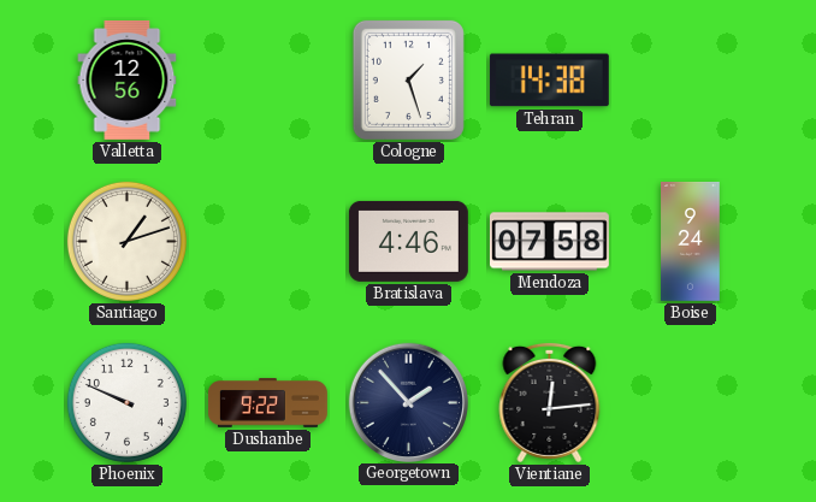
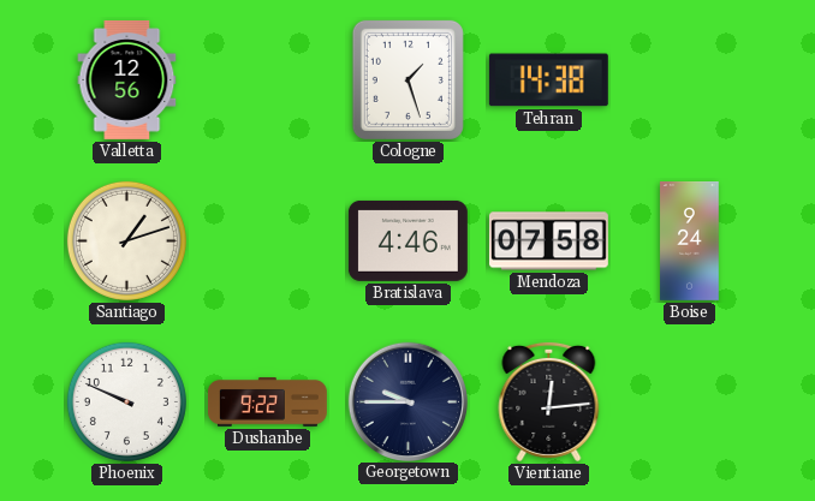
Georgetown: 1:53 -> 9:45
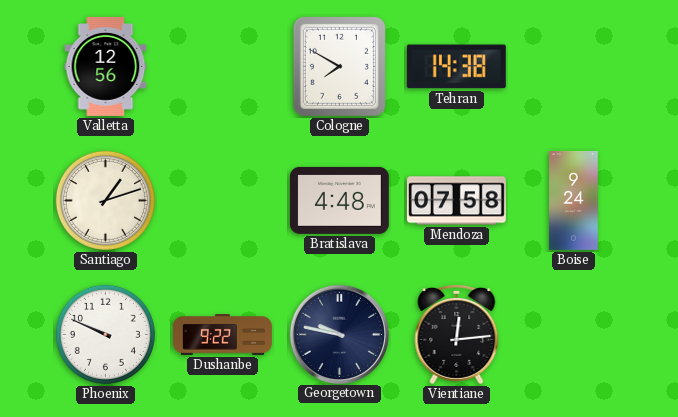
Cologne: 1:27 -> 7:50
Bratislava: 4:46 -> 4:48
Georgetown: 9:45 -> 9:47
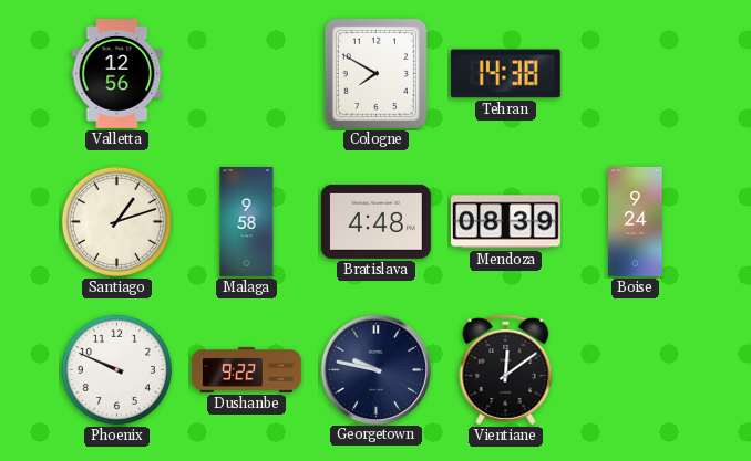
Malaga: none -> 9:58
Mendoza: 07:58 -> 08:39
Vientiane: 12:14 -> 12:09
